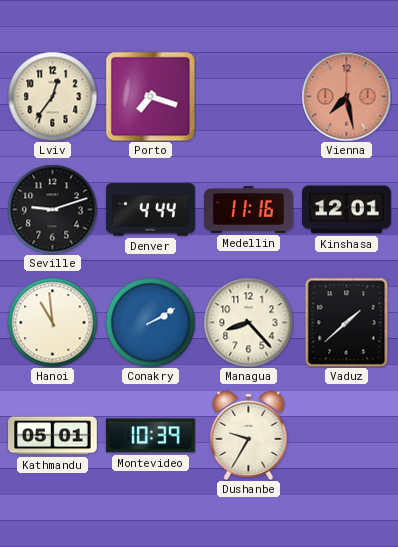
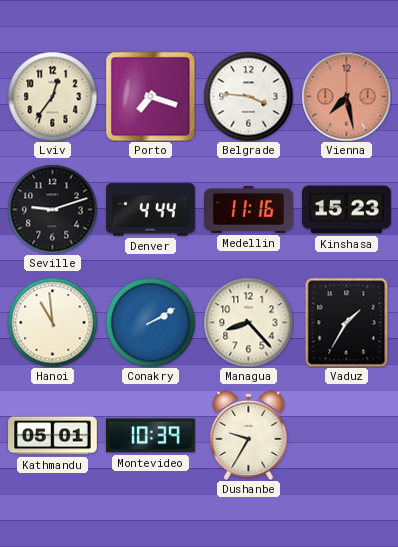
Belgrade: none -> 3:46
Kinshasa: 12:01 -> 15:23
Vaduz: 1:38 -> 1:35
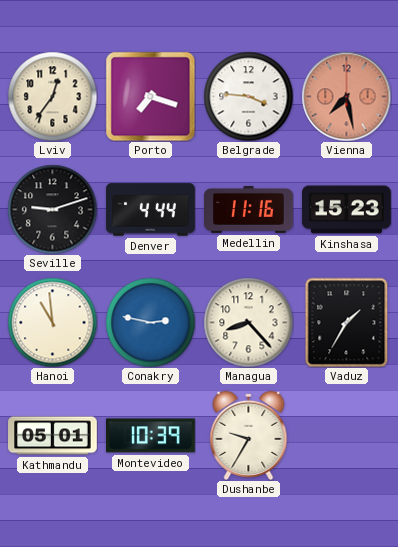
Conakry: 2:10 -> 2:47
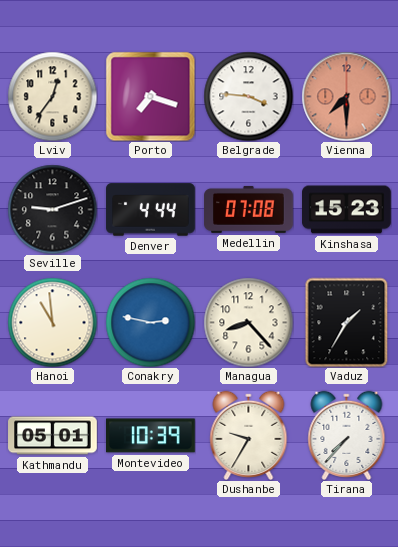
Vienna: 7:28 -> 7:30
Medellin: 11:16 -> 07:08
Tirana: none -> 7:37
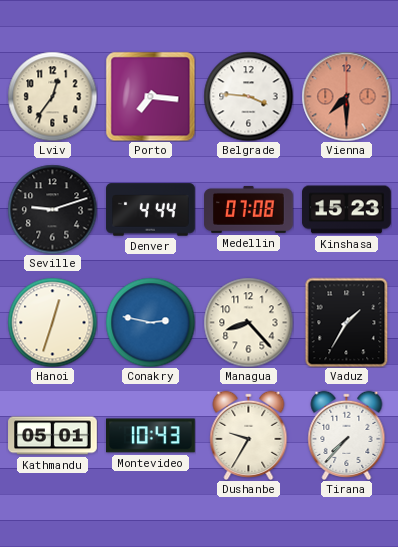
Porto: 7:18 -> 7:16
Hanoi: 10:59 -> 12:33
Montevideo: 10:39 -> 10:43
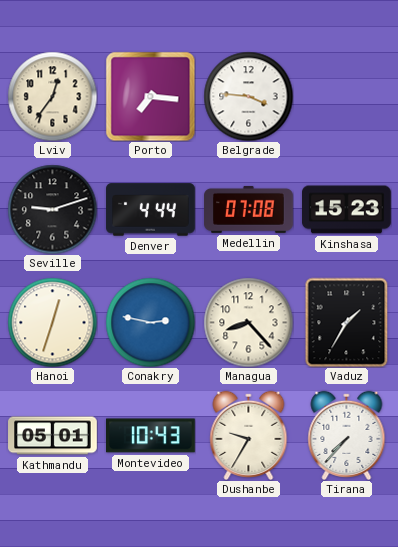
Vienna: 7:30 -> none
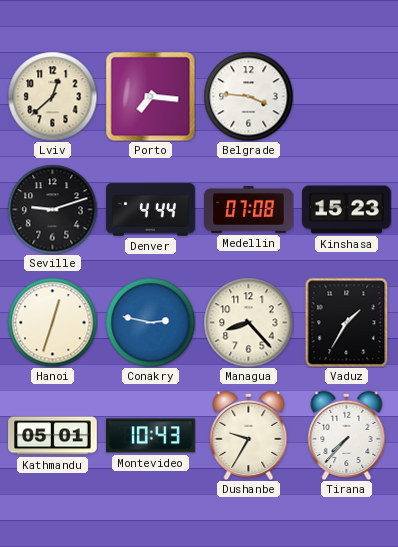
Lviv: 12:36 -> 12:38
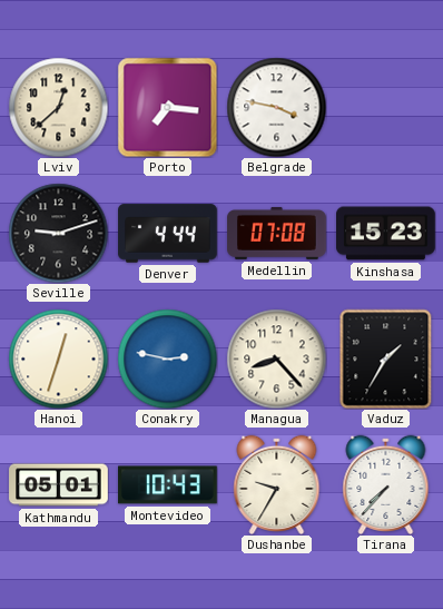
Belgrade: 3:46 -> 3:47
